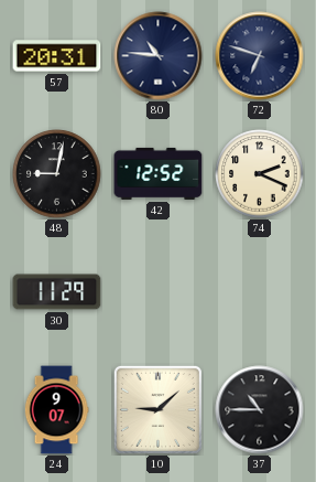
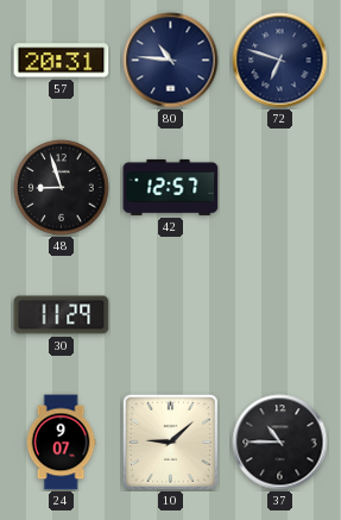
48: 9:02 -> 8:57
42: 12:52 -> 12:57
74: 2:19 -> none
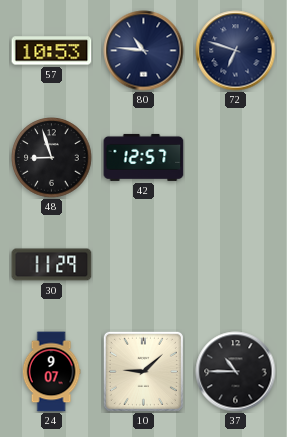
57: 20:31 -> 10:53
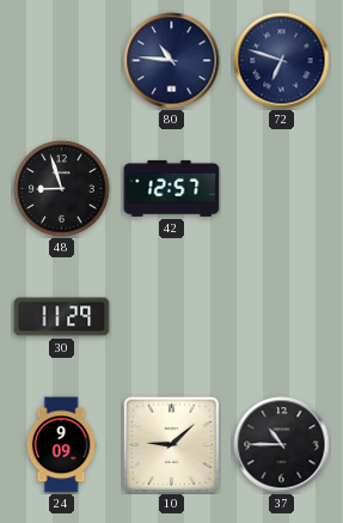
57: 10:53 -> none
24: 9:07 -> 9:09
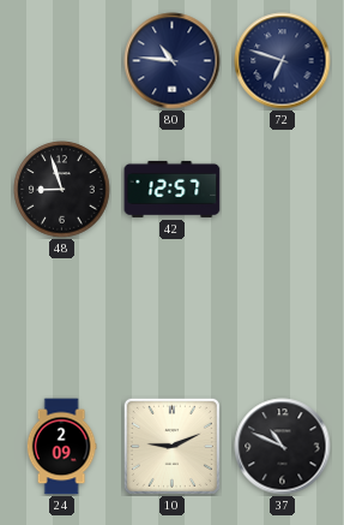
30: 11:29 -> none
24: 9:09 -> 2:09
10: 9:08 -> 9:11
37: 10:45 -> 10:49
